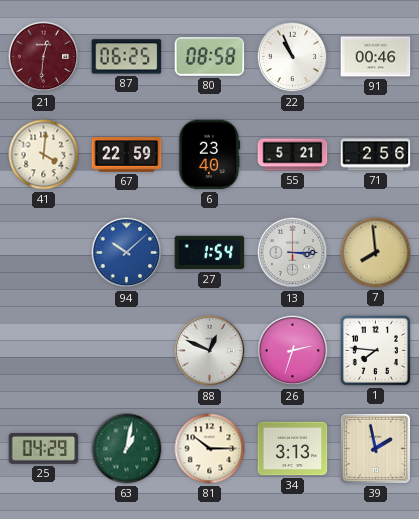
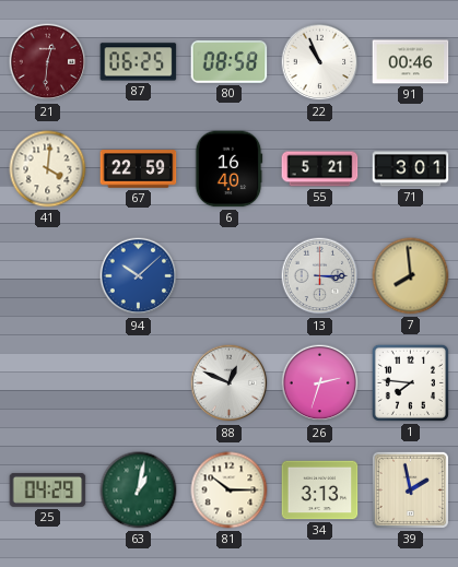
6: 23:40 -> 16:40
71: 2:56 -> 3:01
27: 1:54 -> none
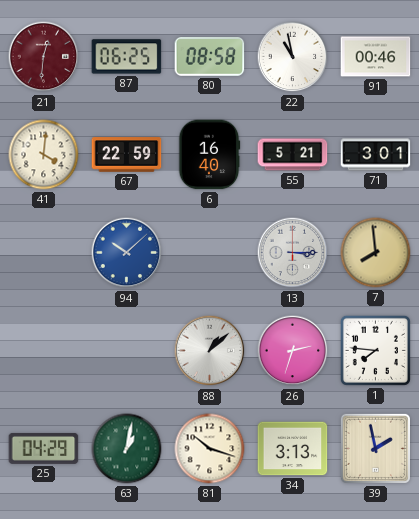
22: 10:56 -> 10:58
88: 12:49 -> 1:08
81: 10:15 -> 10:18
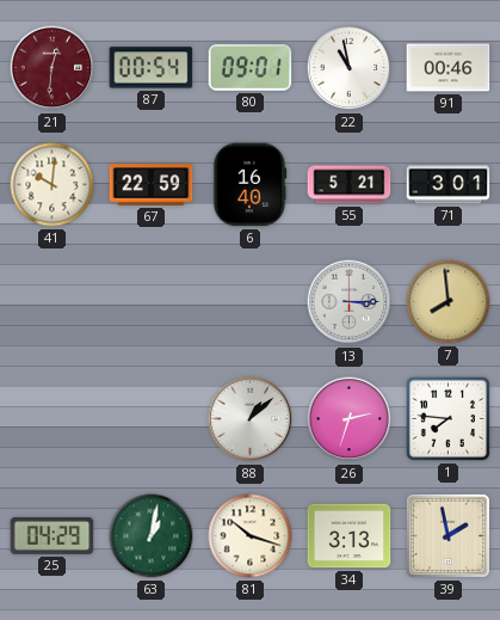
87: 06:25 -> 00:54
80: 08:58 -> 09:01
41: 4:01 -> 10:01
94: 10:08 -> none
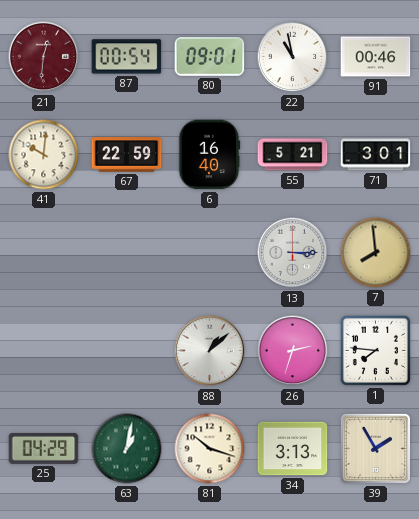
39: 1:58 -> 1:55
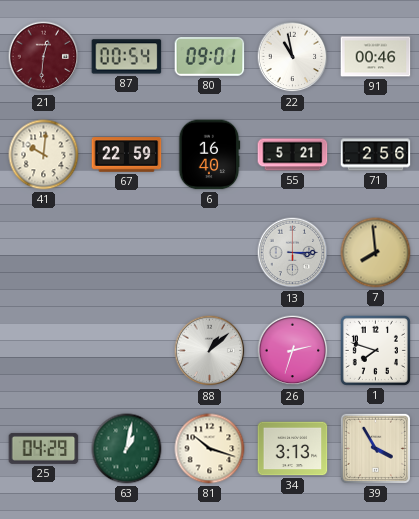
71: 3:01 -> 2:56
1: 7:46 -> 7:48
39: 1:55 -> 3:55
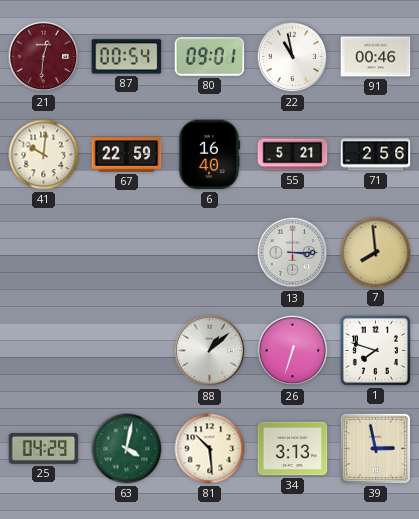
26: 2:33 -> 6:33
63: 1:02 -> 4:02
81: 10:18 -> 10:29
39: 3:55 -> 2:58
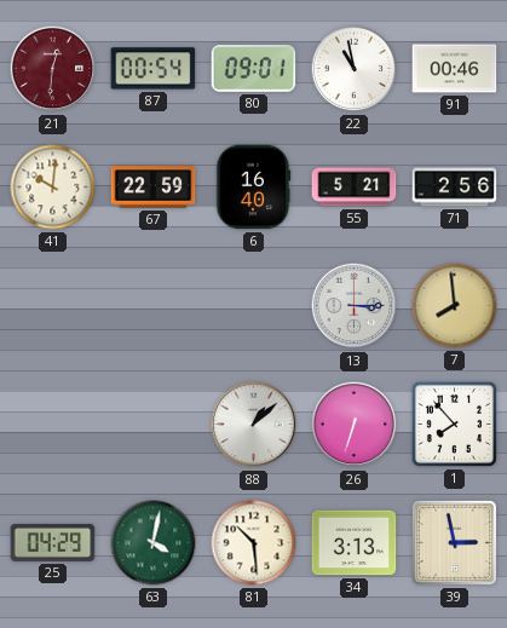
1: 7:48 -> 7:53
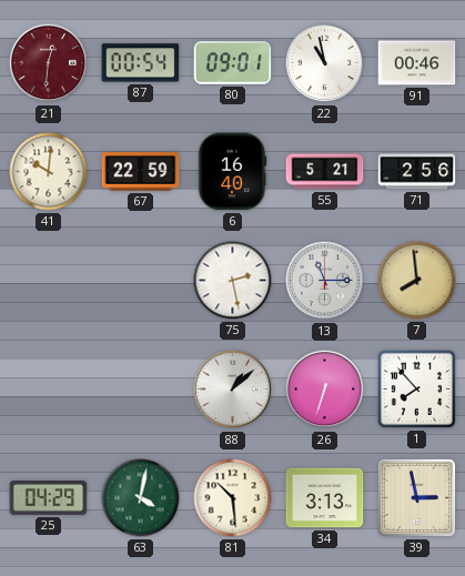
75: none -> 2:28
13: 3:15 -> 11:15
